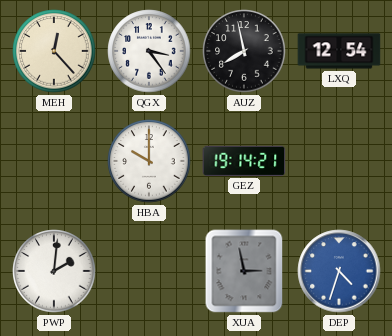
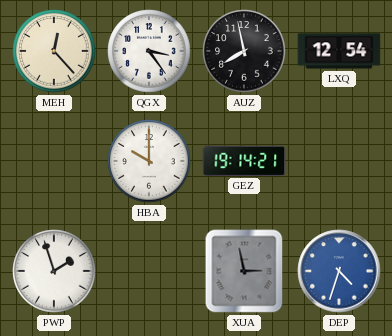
PWP: 2:01 -> 1:57
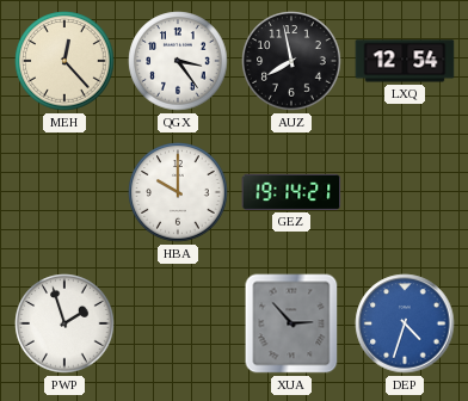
XUA: 2:58 -> 2:53
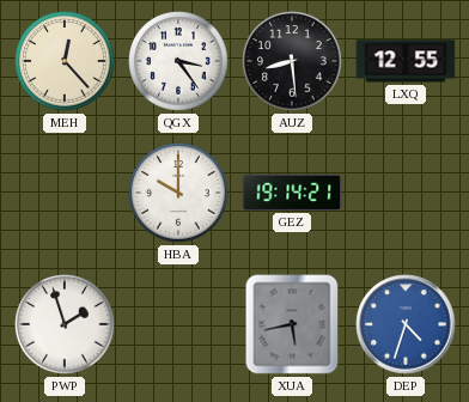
AUZ: 7:58 -> 8:29
LXQ: 12:54 -> 12:55
XUA: 2:53 -> 5:43
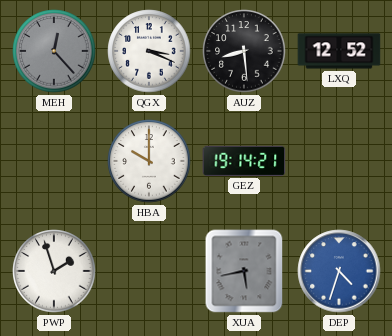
MEH dial: cream -> grey
QGX: 3:24 -> 3:19
LXQ: 12:55 -> 12:52
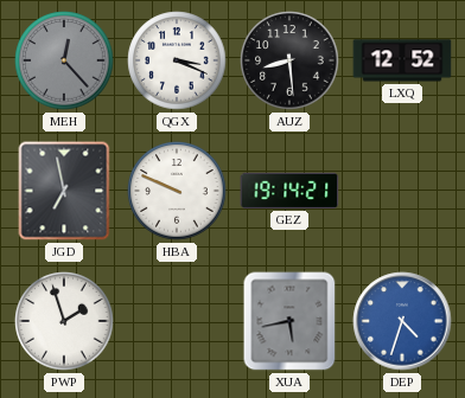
JGD: none -> 6:58
HBA: 10:00 -> 9:49
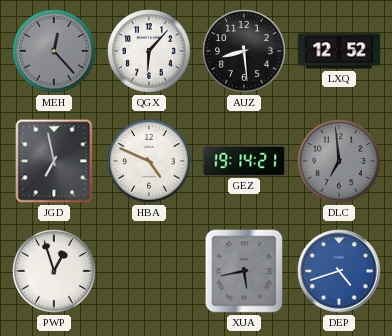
QGX: 3:19 -> 6:07
HBA: 9:49 -> 4:49
DLC: none -> 6:59
PWP: 1:57 -> 12:57
DEP: 4:33 -> 4:42
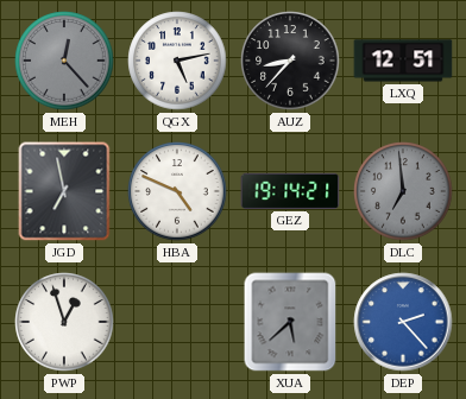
QGX: 6:07 -> 5:13
AUZ: 8:29 -> 8:37
LXQ: 12:52 -> 12:51
XUA: 5:43 -> 5:38
DEP: 4:42 -> 2:23
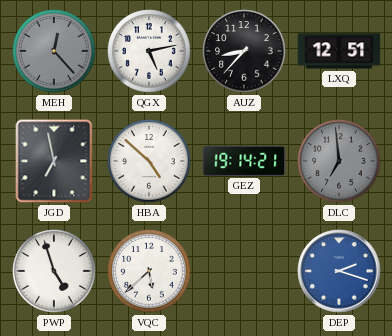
HBA: 4:49 -> 4:52
PWP: 12:57 -> 4:57
VQC: none -> 5:38
XUA: 5:38 -> none
DEP: 2:23 -> 2:18
